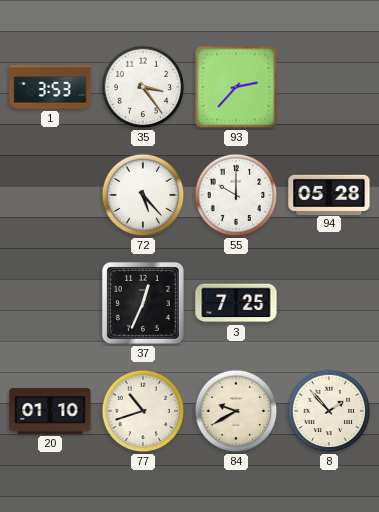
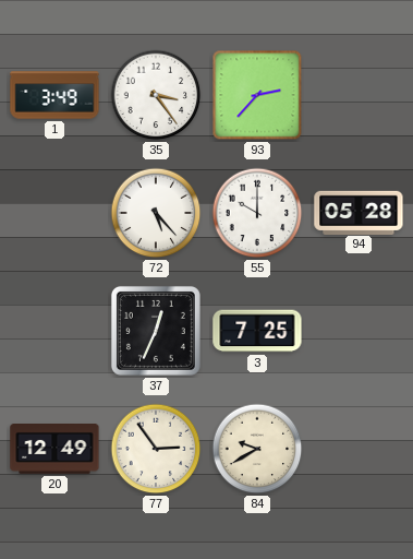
1: 3:53 -> 3:49
20: 01:10 -> 12:49
77: 10:42 -> 2:54
8: 1:53 -> none
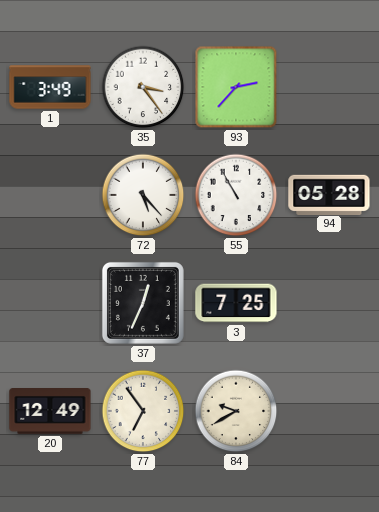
55: 10:00 -> 10:55
77: 2:54 -> 6:54
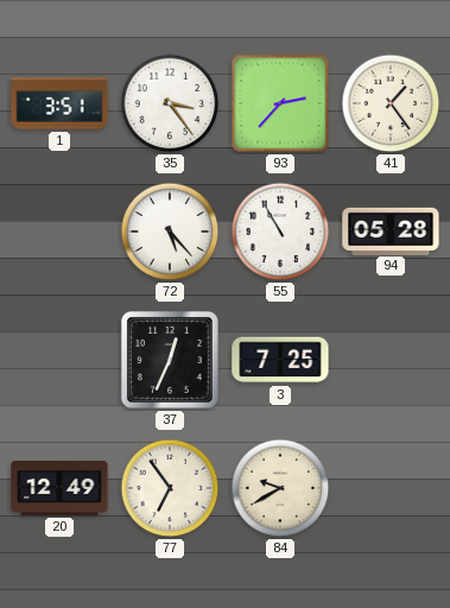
1: 3:49 -> 3:51
41: none -> 1:24
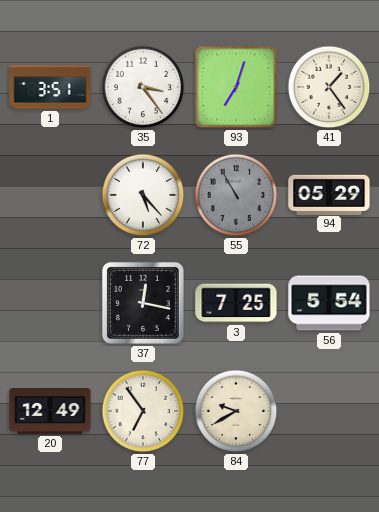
93: 2:37 -> 7:03
55 dial: white -> grey
94: 05:28 -> 05:29
37: 12:34 -> 12:17
56: none -> 5:54
